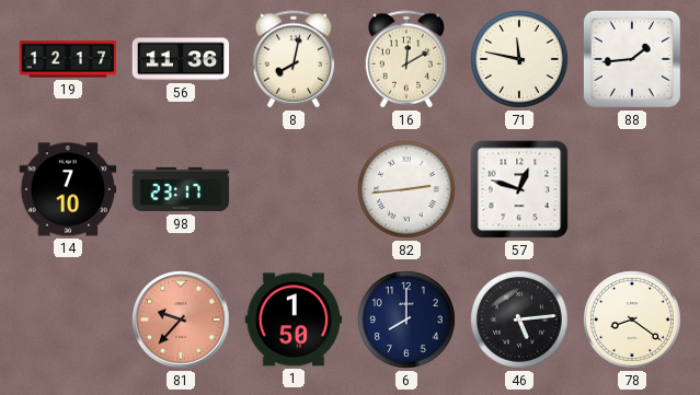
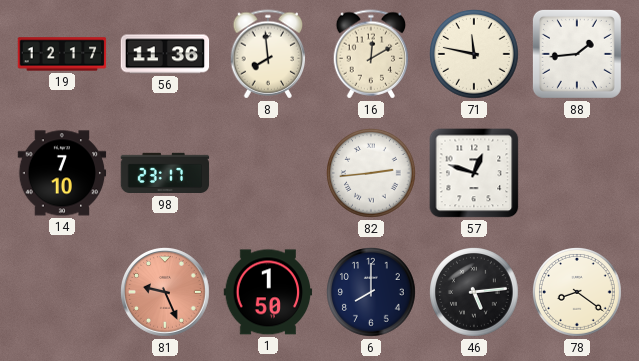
8: 8:02 -> 7:59
81: 9:37 -> 9:26
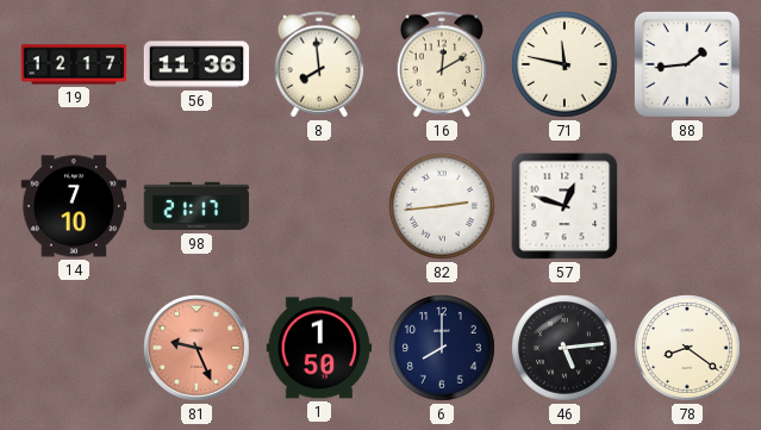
98: 23:17 -> 21:17
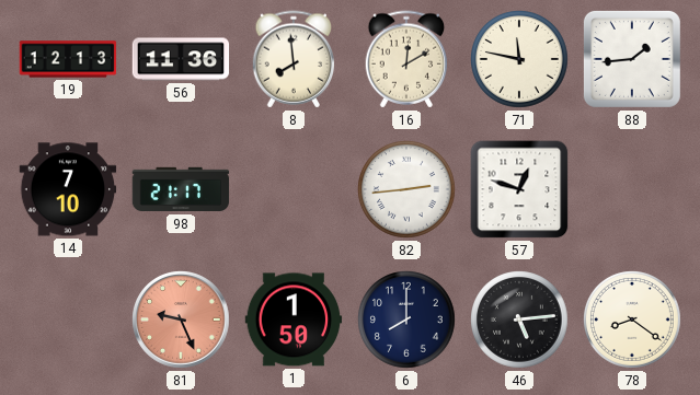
19: 12:17 -> 12:13
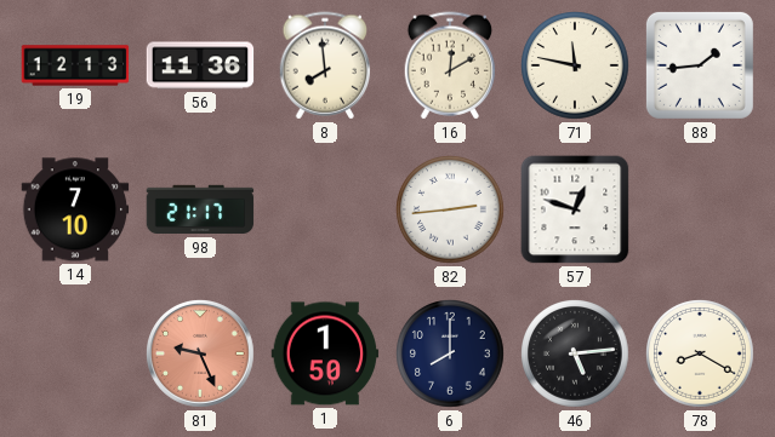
78: 8:21 -> 8:20
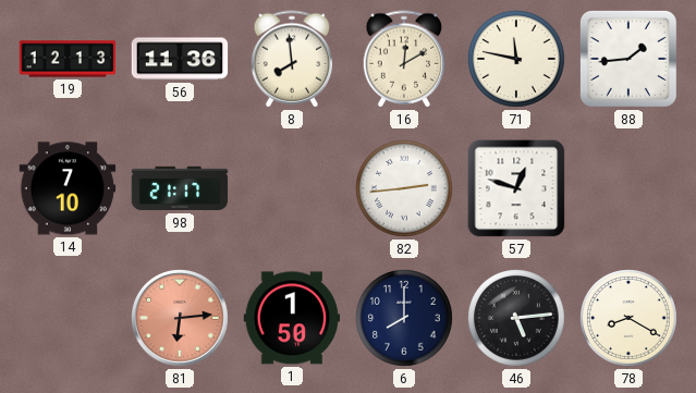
81: 9:26 -> 6:14
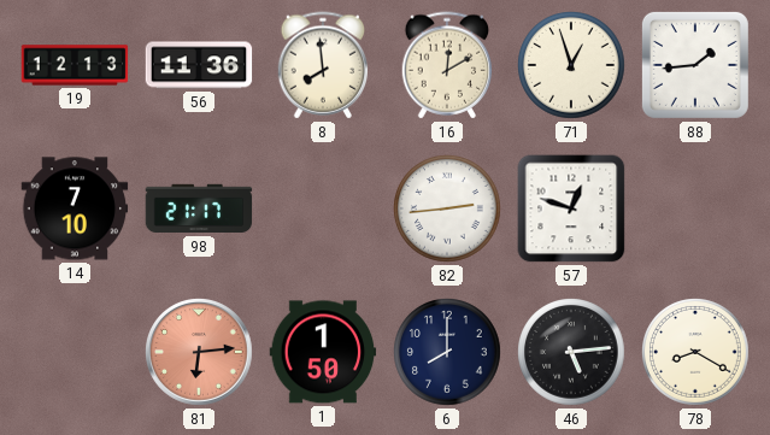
71: 11:47 -> 12:57
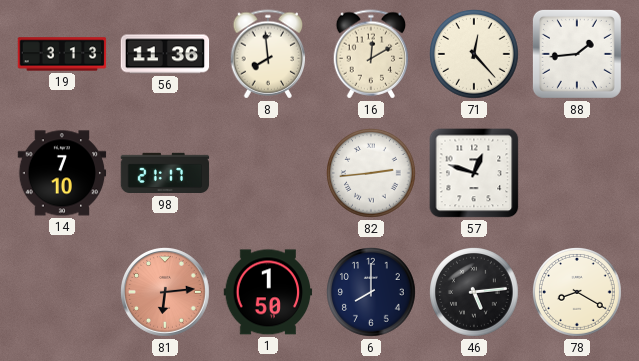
19: 12:13 -> 3:13
71: 12:57 -> 12:23
